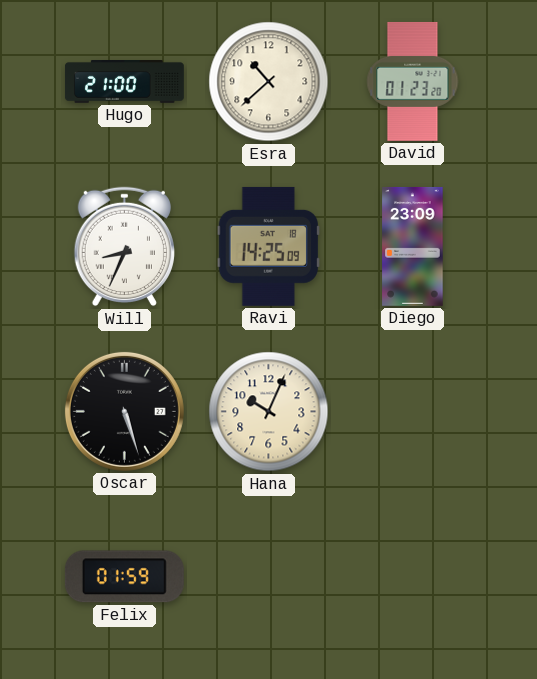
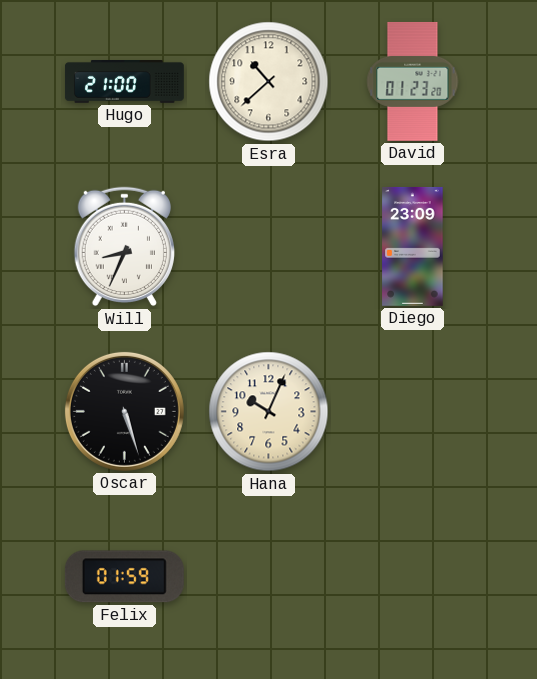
Ravi: 14:25 -> none
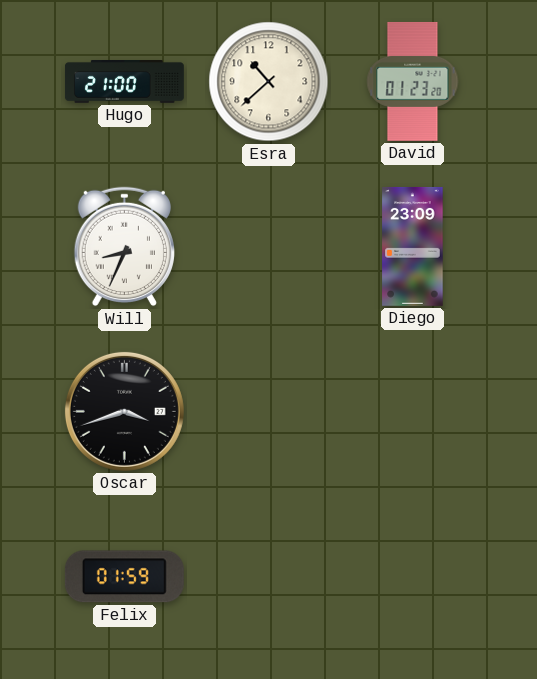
Oscar: 5:27 -> 3:42
Hana: 10:04 -> none
